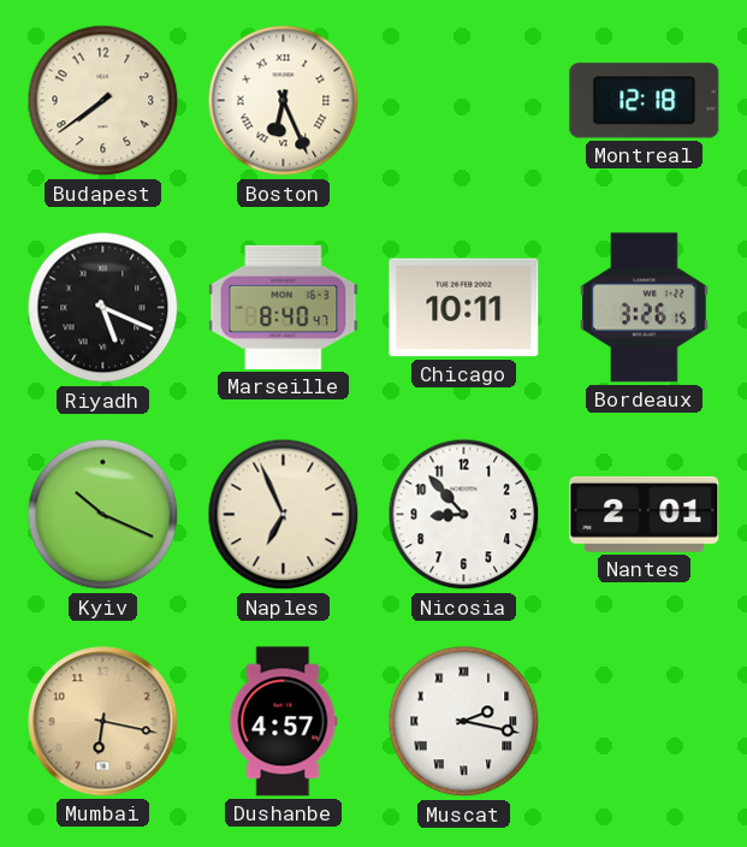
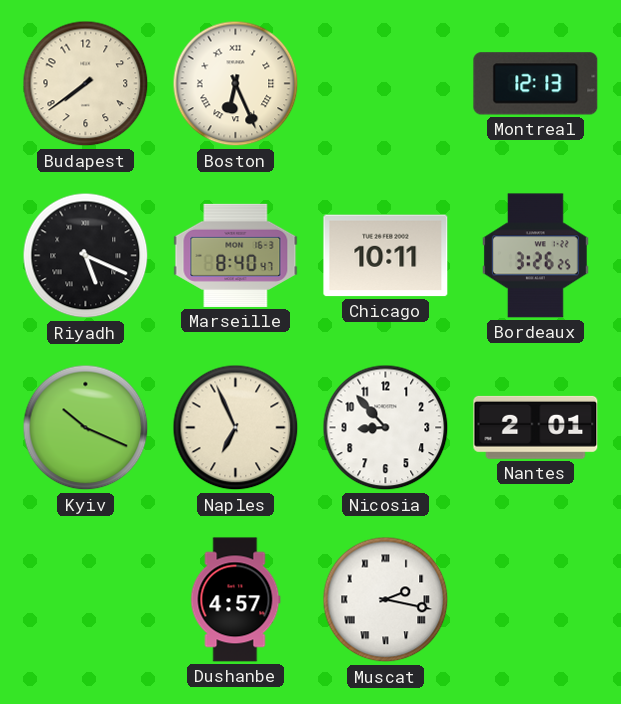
Montreal: 12:18 -> 12:13
Bordeaux: 3:26:15 -> 3:26:25
Mumbai: 6:17 -> none
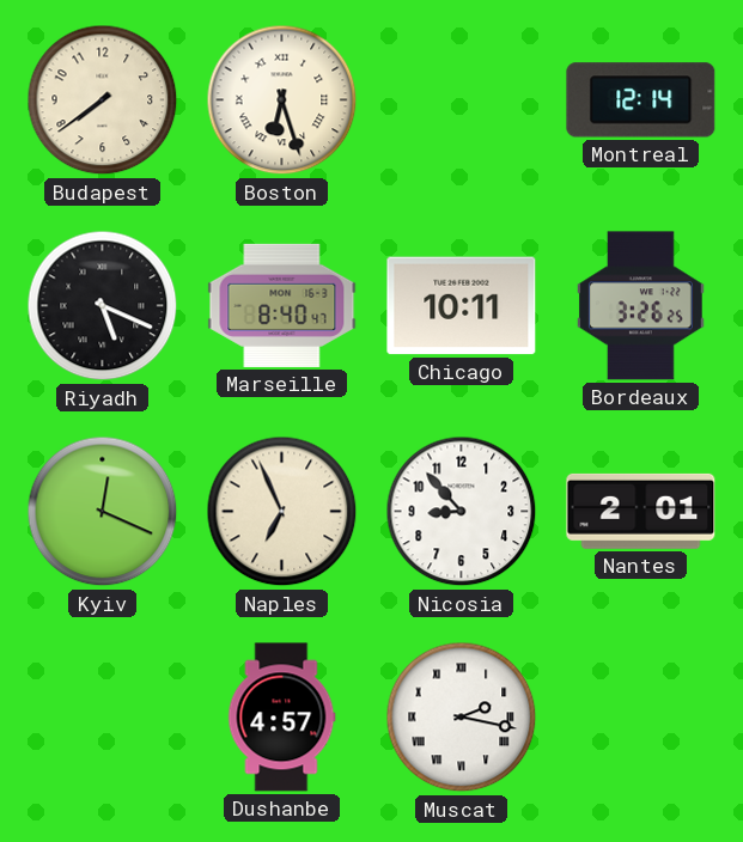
Boston: 6:26 -> 6:27
Montreal: 12:13 -> 12:14
Kyiv: 10:19 -> 12:19
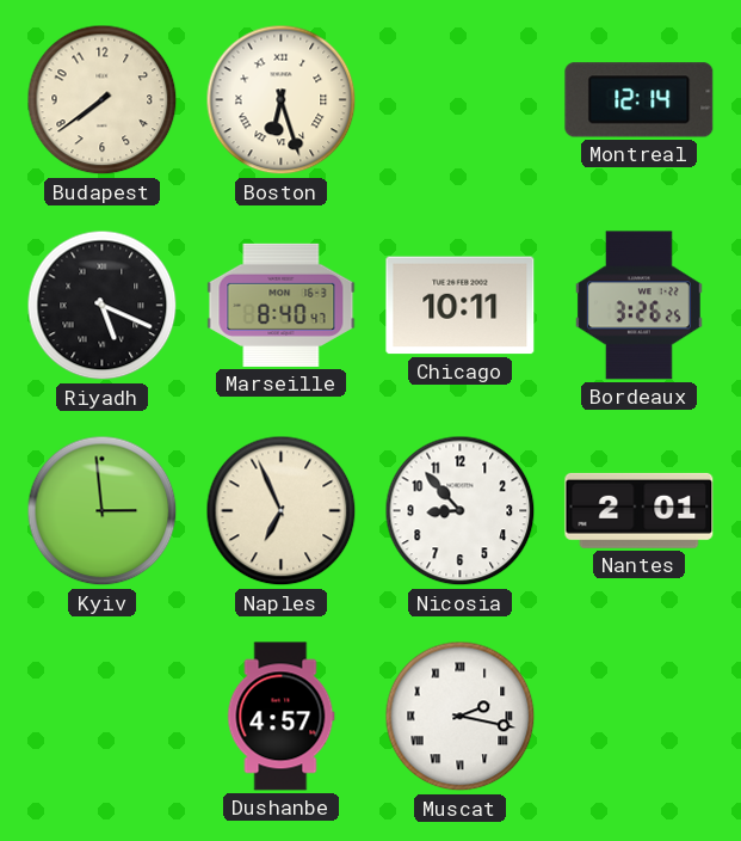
Kyiv: 12:19 -> 2:59
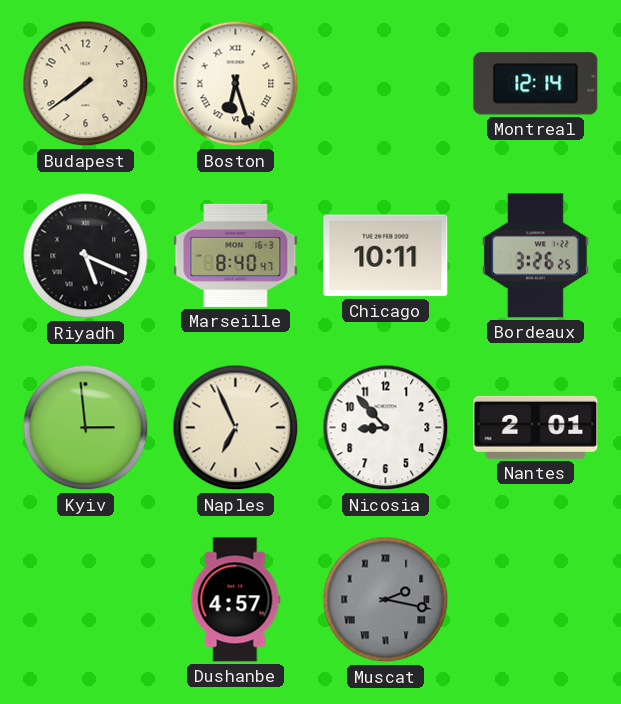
Muscat dial: white -> grey
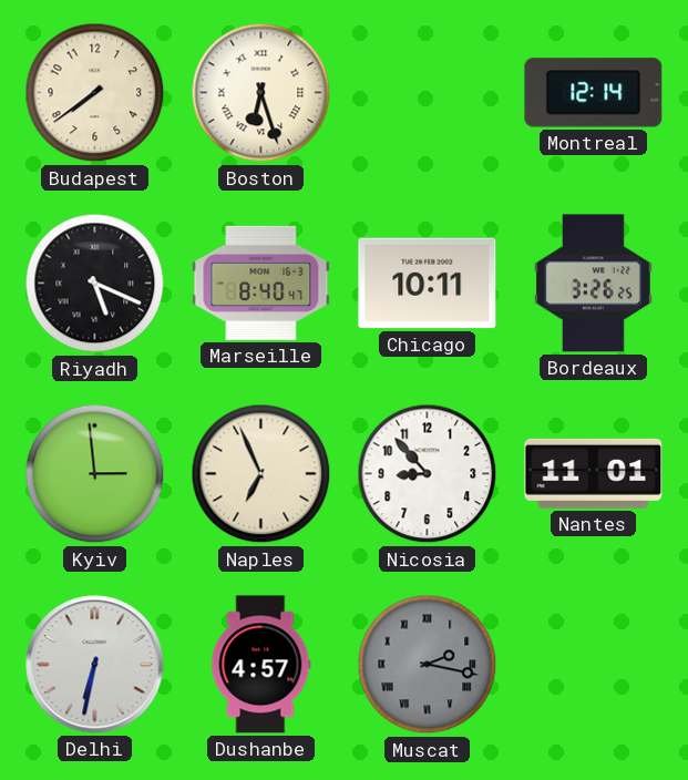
Nantes: 2:01 -> 11:01
Delhi: none -> 6:32
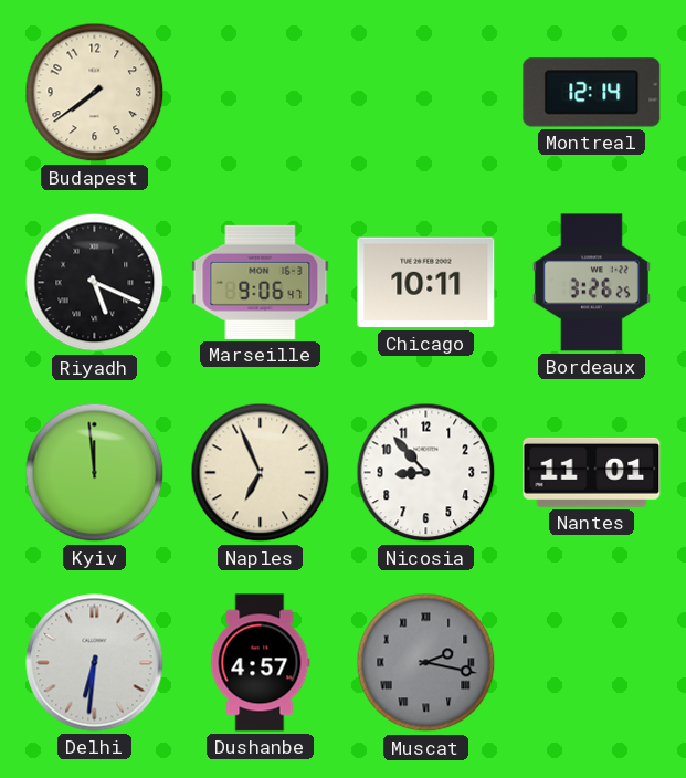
Boston: 6:27 -> none
Marseille: 8:40 -> 9:06
Kyiv: 2:59 -> 11:59
Delhi: 6:32 -> 6:31
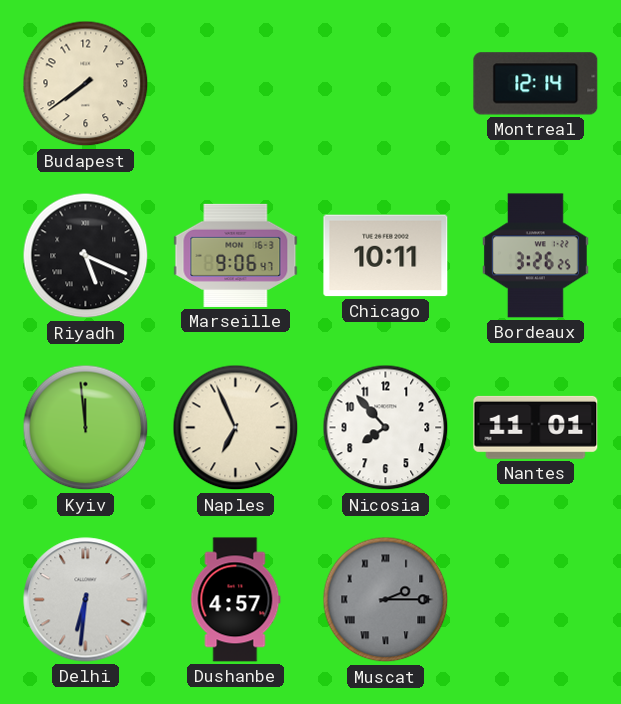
Nicosia: 8:53 -> 7:53
Muscat: 2:17 -> 2:15
